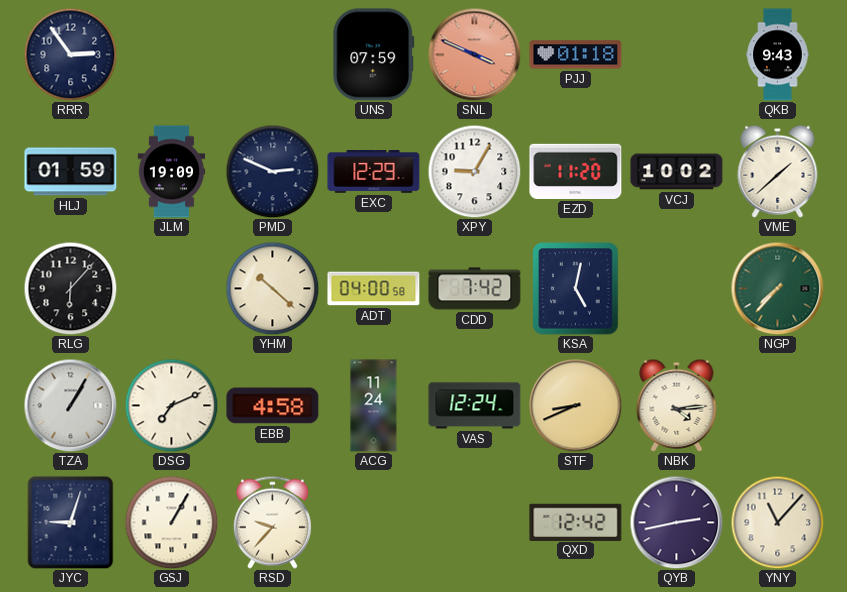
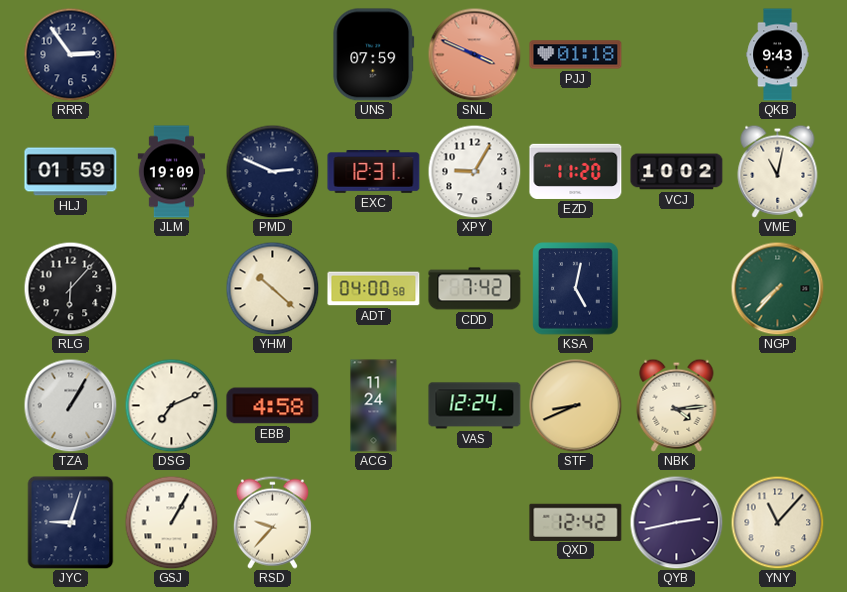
EXC: 12:29 -> 12:31
VME: 1:38 -> 11:02
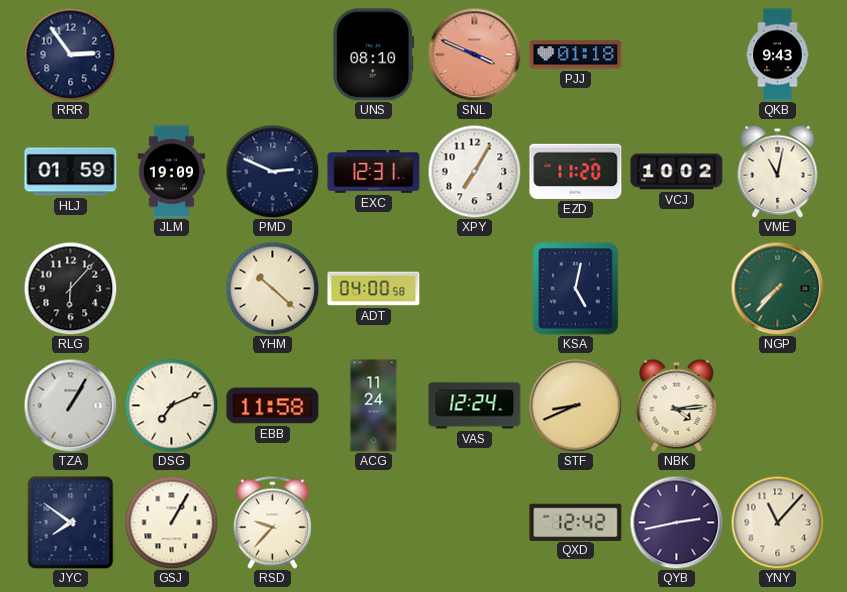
UNS: 07:59 -> 08:10
XPY: 9:05 -> 7:05
CDD: 7:42 -> none
EBB: 4:58 -> 11:58
JYC: 9:03 -> 7:51
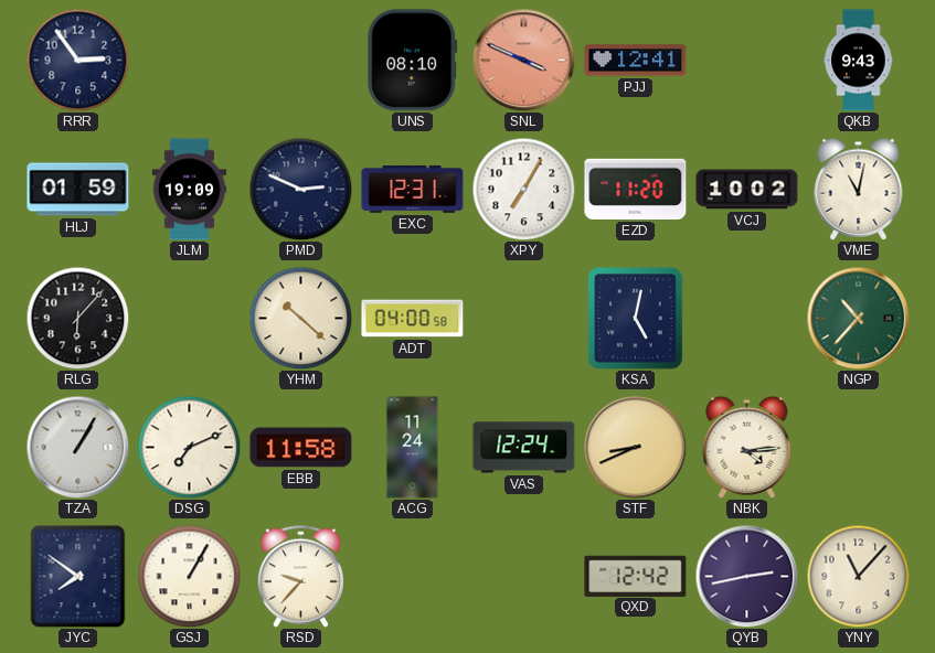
PJJ: 01:18 -> 12:41
NGP: 7:37 -> 10:37
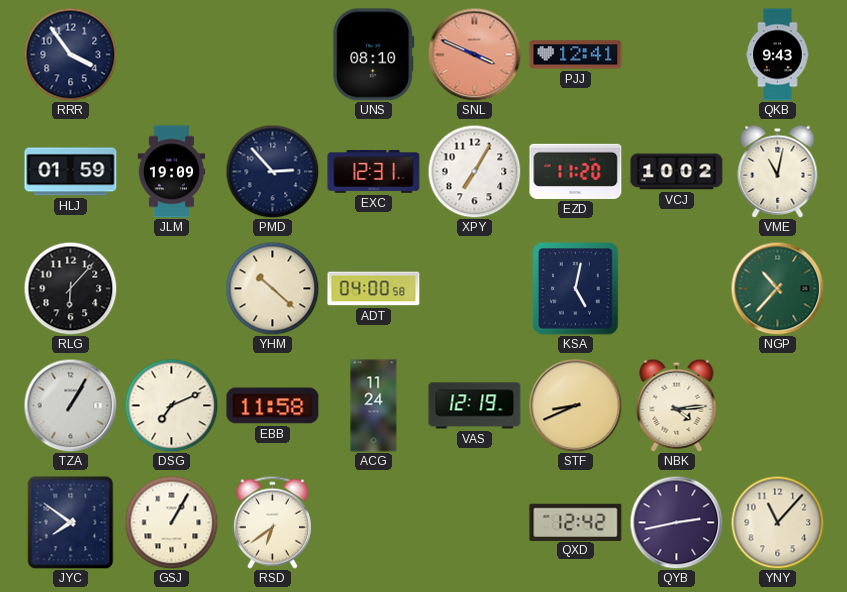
RRR: 2:54 -> 3:54
PMD: 2:49 -> 2:53
VAS: 12:24 -> 12:19
RSD: 9:37 -> 6:39
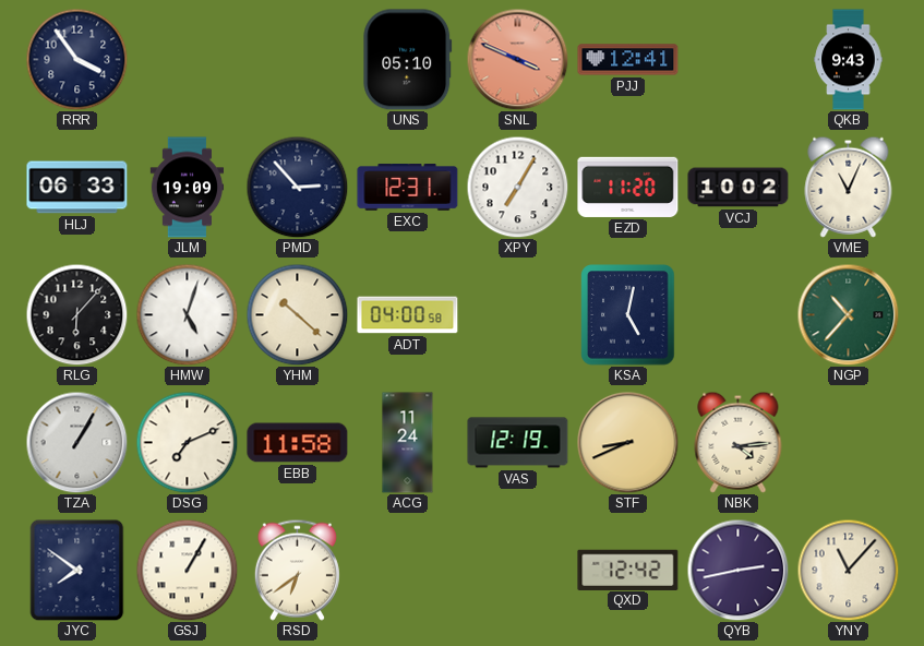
UNS: 08:10 -> 05:10
HLJ: 01:59 -> 06:33
VME: 11:02 -> 11:04
HMW: none -> 5:03
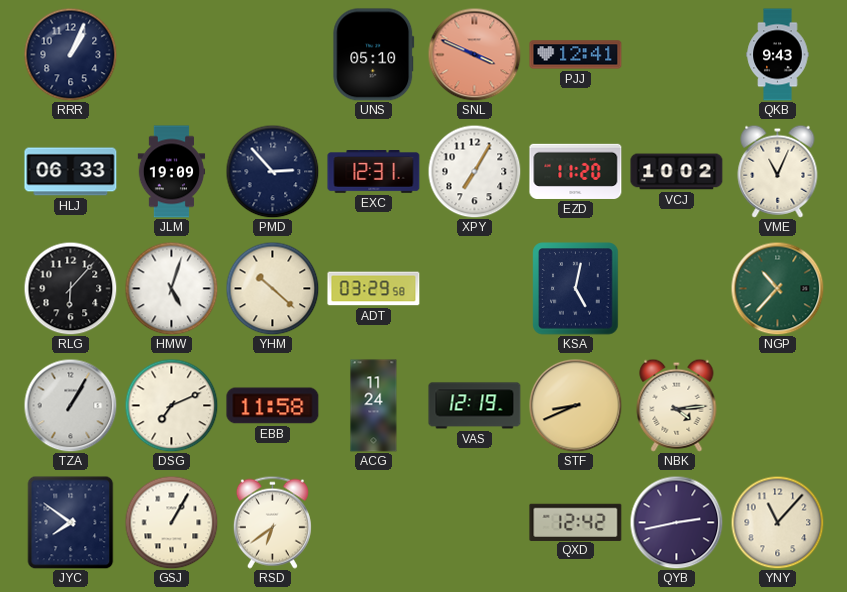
RRR: 3:54 -> 1:04
ADT: 04:00 -> 03:29
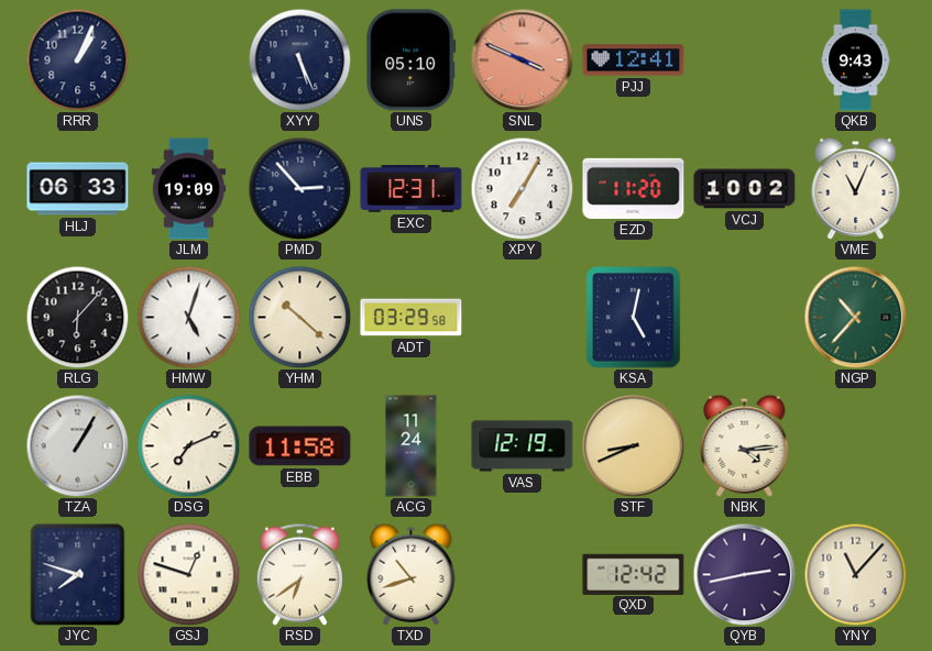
XYY: none -> 5:26
JYC: 7:51 -> 7:48
GSJ: 1:05 -> 12:48
TXD: none -> 10:42
